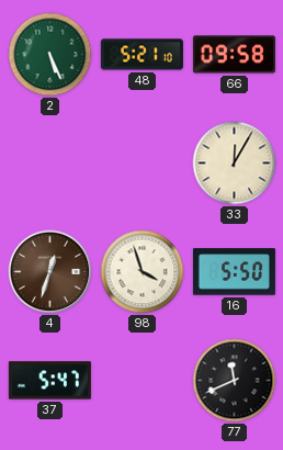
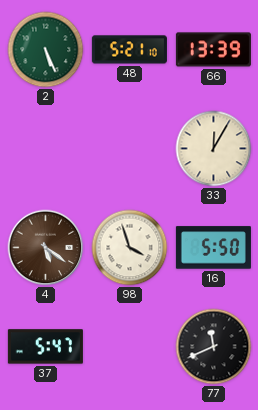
66: 09:58 -> 13:39
4: 12:33 -> 5:21
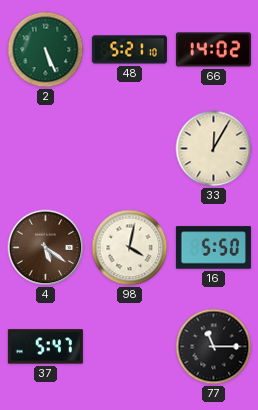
66: 13:39 -> 14:02
98: 3:57 -> 4:02
77: 11:41 -> 11:15
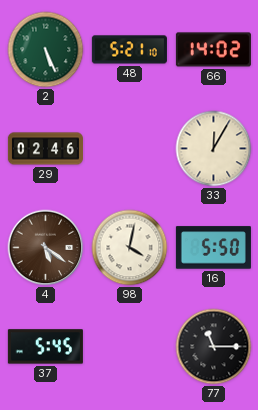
29: none -> 02:46
37: 5:47 -> 5:45
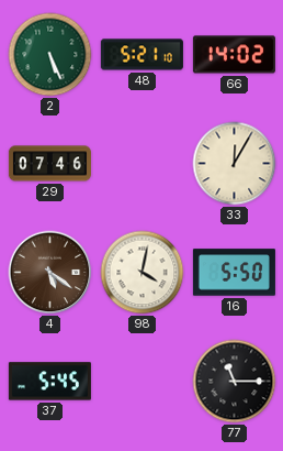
29: 02:46 -> 07:46
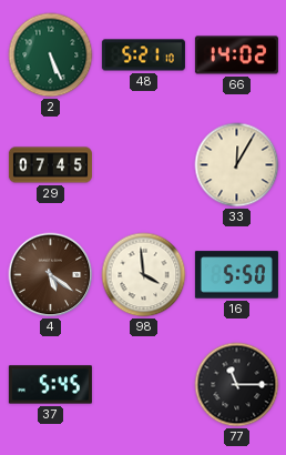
29: 07:46 -> 07:45
98: 4:02 -> 3:59
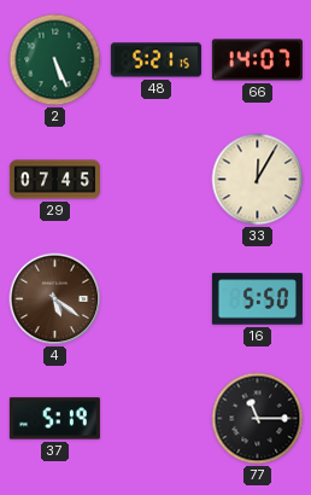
48: 5:21:10 -> 5:21:15
66: 14:02 -> 14:07
98: 3:59 -> none
37: 5:45 -> 5:19
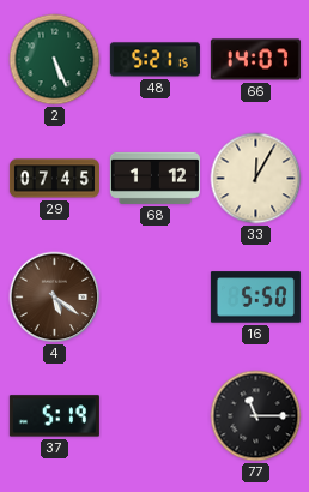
68: none -> 1:12
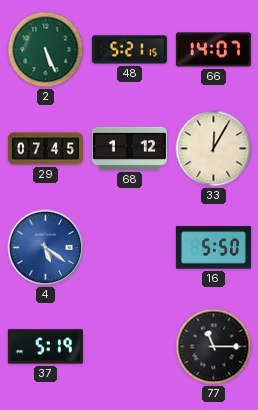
4 dial: brown -> blue
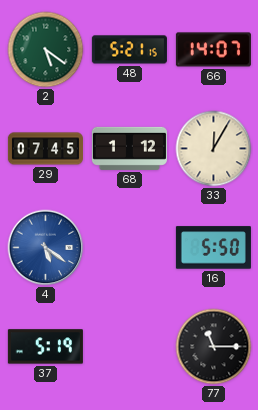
2: 5:26 -> 5:21
